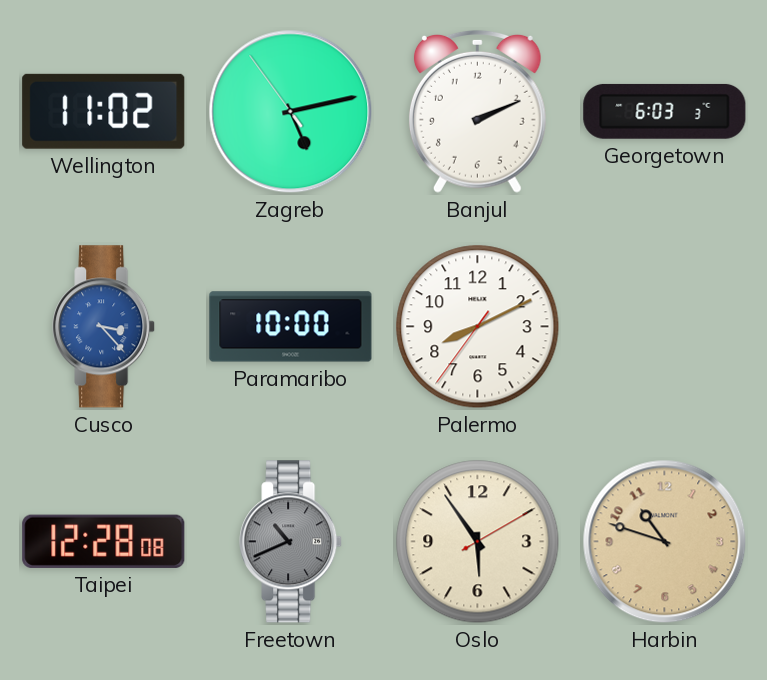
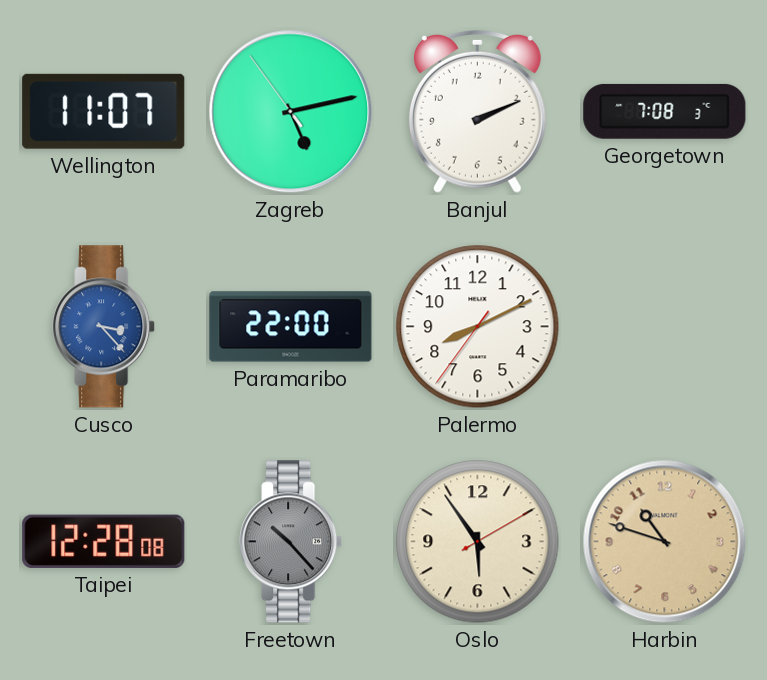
Wellington: 11:02 -> 11:07
Georgetown: 6:03 -> 7:08
Paramaribo: 10:00 -> 22:00
Freetown: 10:41 -> 10:23
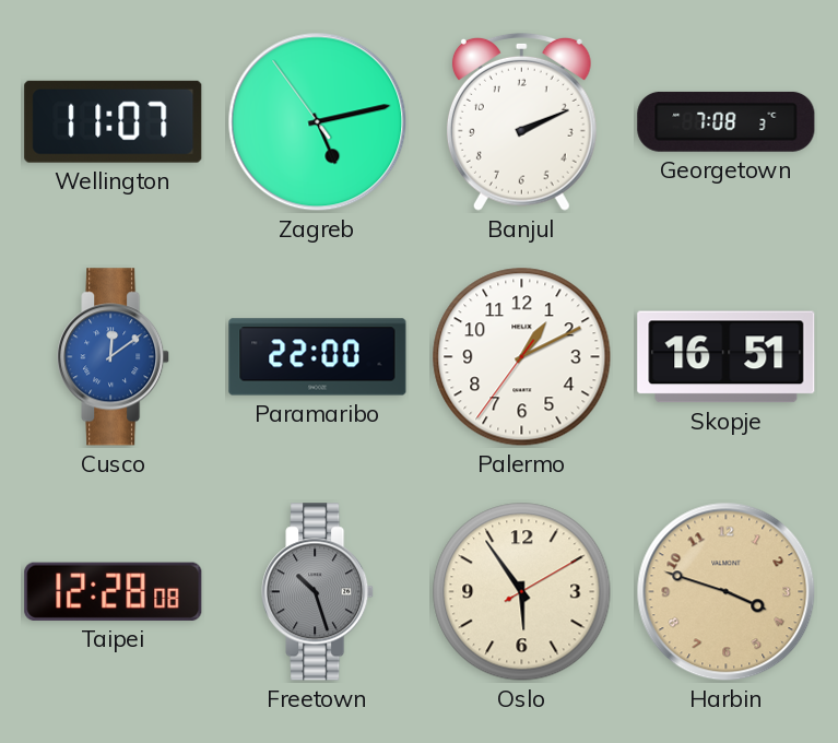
Cusco: 3:23 -> 12:09
Palermo: 8:10 -> 1:10
Skopje: none -> 16:51
Freetown: 10:23 -> 10:27
Harbin: 10:48 -> 3:48
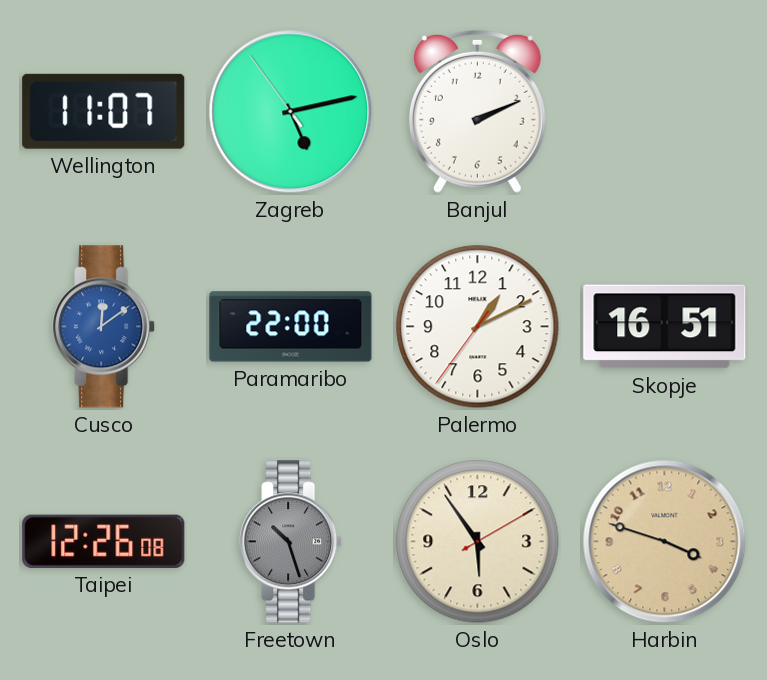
Georgetown: 7:08 -> none
Taipei: 12:28 -> 12:26
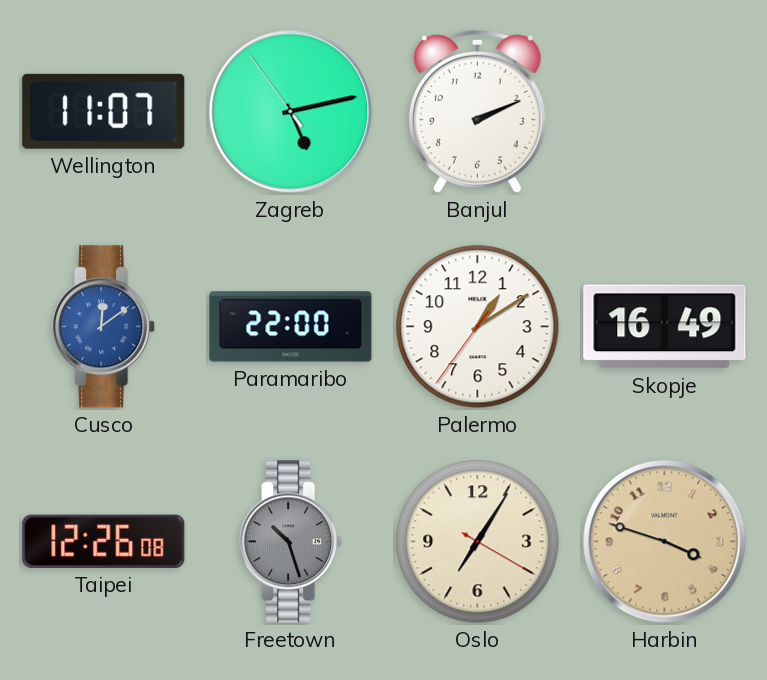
Palermo: 1:10 -> 1:09
Skopje: 16:51 -> 16:49
Oslo: 5:54 -> 7:05
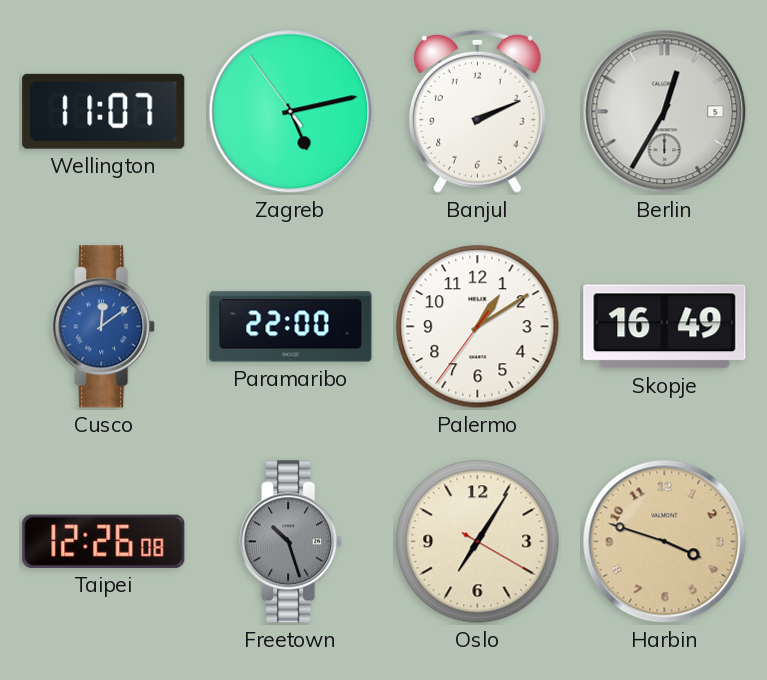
Berlin: none -> 12:35
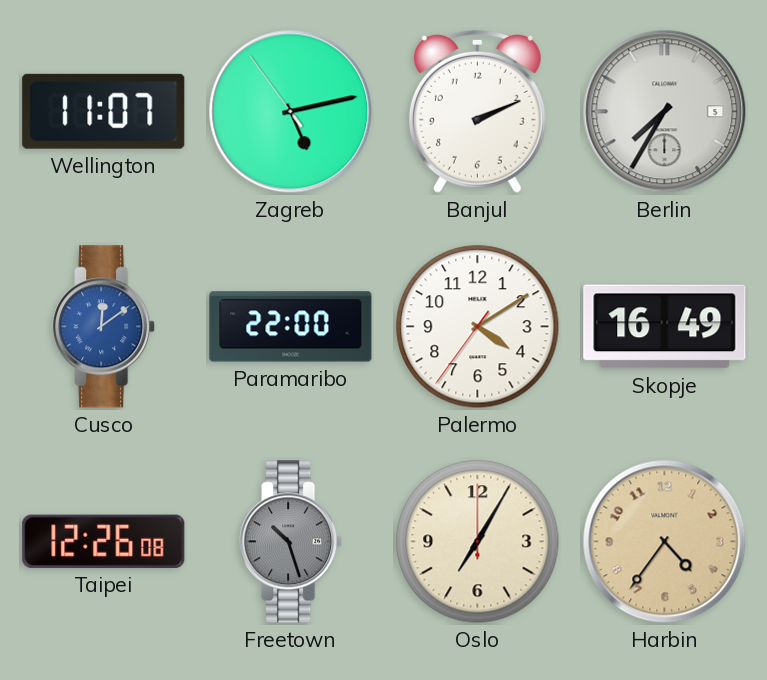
Berlin: 12:35 -> 7:35
Palermo: 1:09 -> 4:09
Oslo: 7:05:20 -> 7:05:00
Harbin: 3:48 -> 4:36
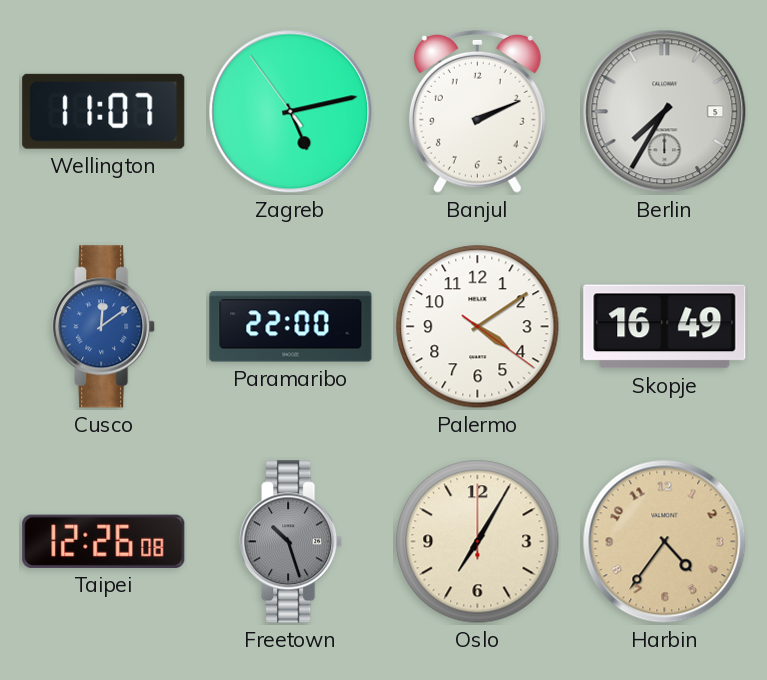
Palermo: 4:09:36 -> 4:09:21
